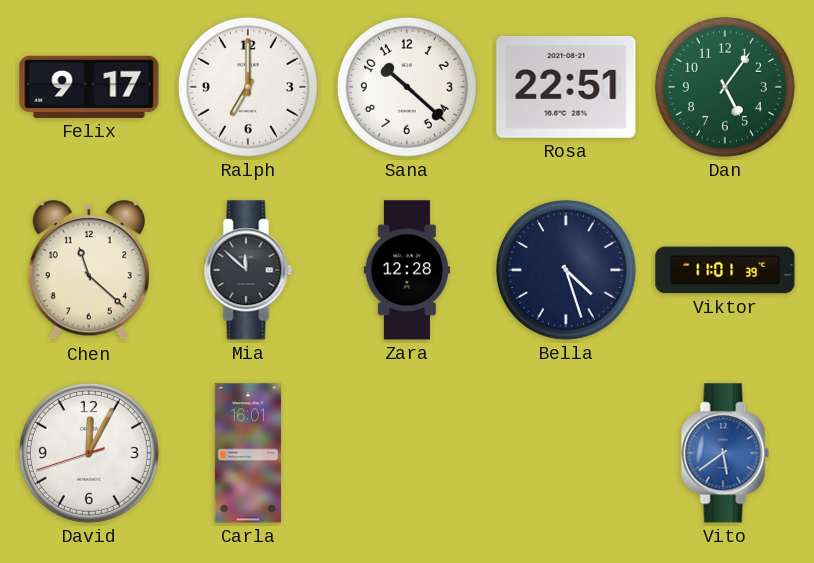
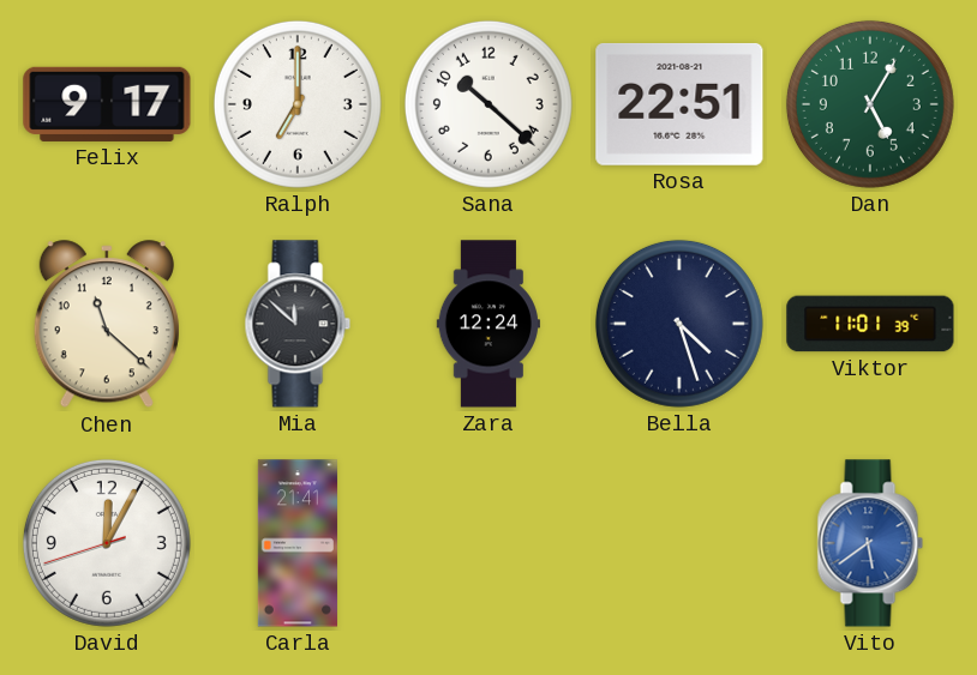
Dan: 5:06 -> 5:05
Zara: 12:28 -> 12:24
Carla: 16:01 -> 21:41
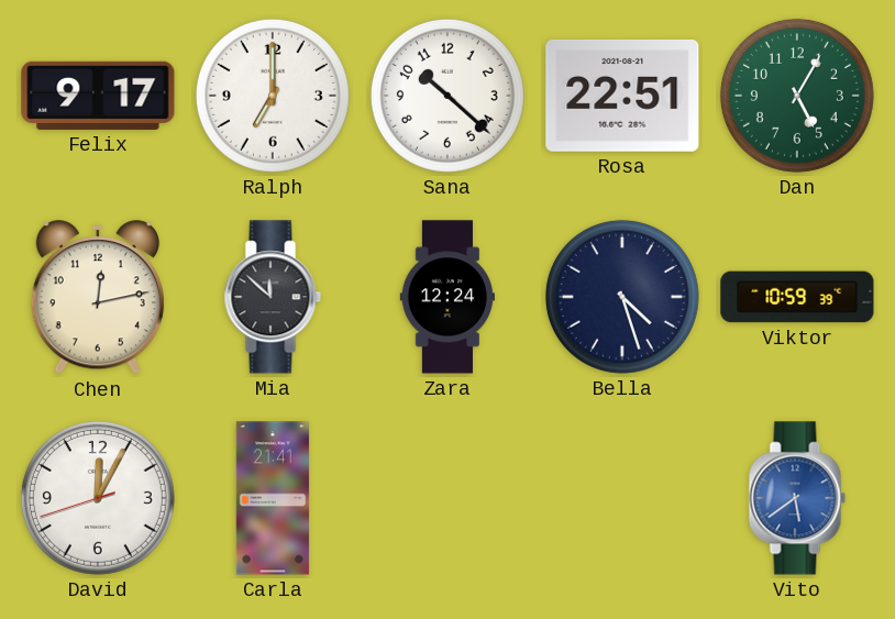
Chen: 11:22 -> 12:13
Viktor: 11:01 -> 10:59
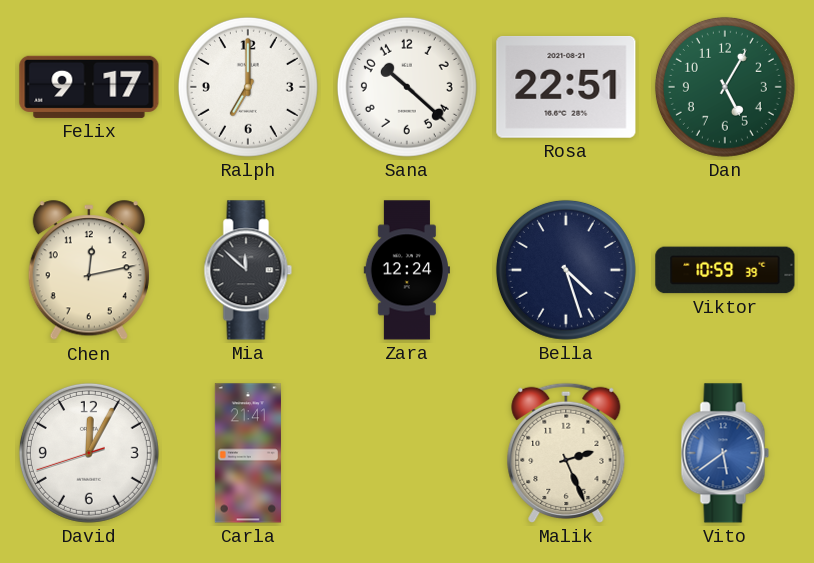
Malik: none -> 2:26
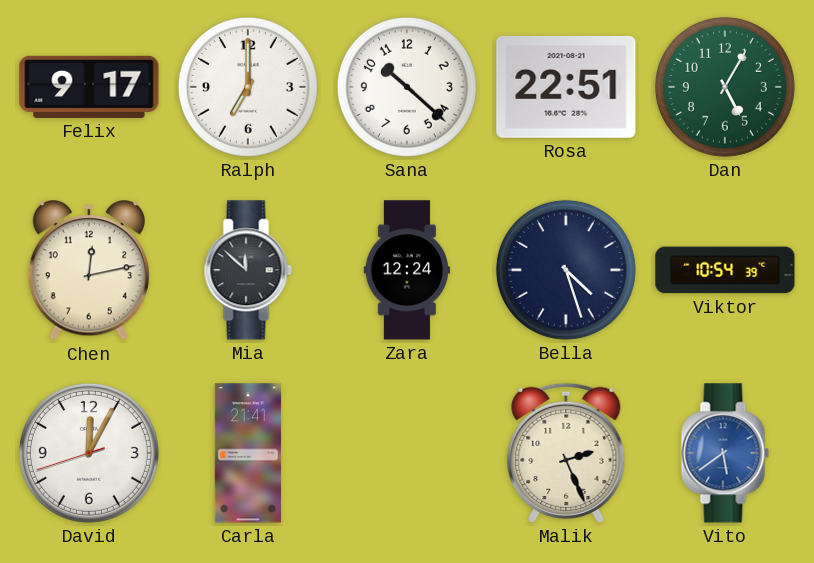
Viktor: 10:59 -> 10:54
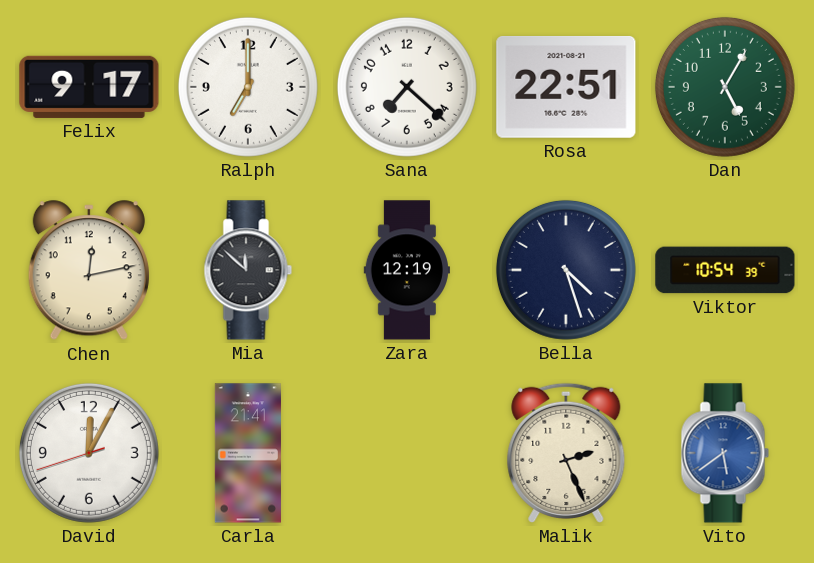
Sana: 10:22 -> 7:22
Zara: 12:24 -> 12:19
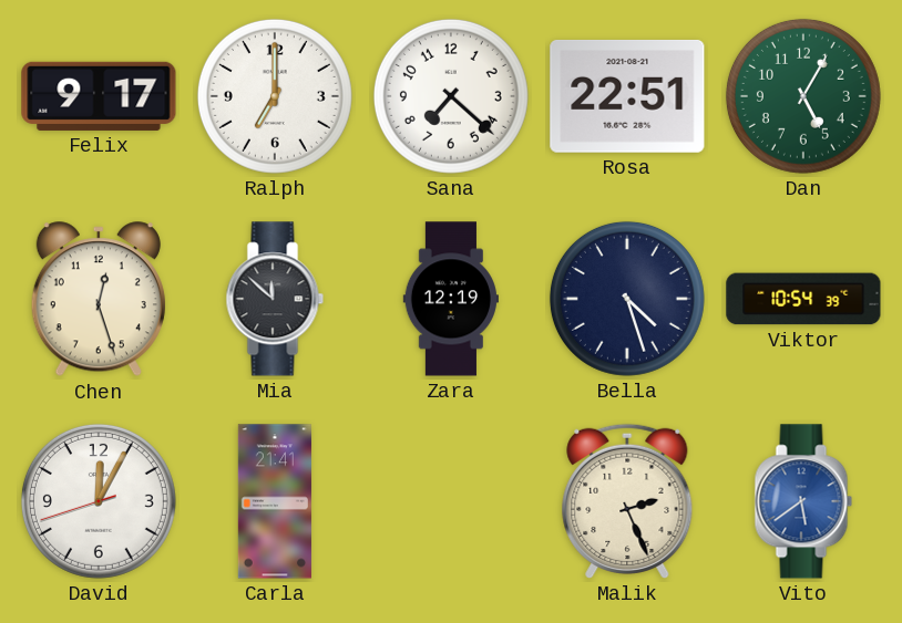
Chen: 12:13 -> 12:27
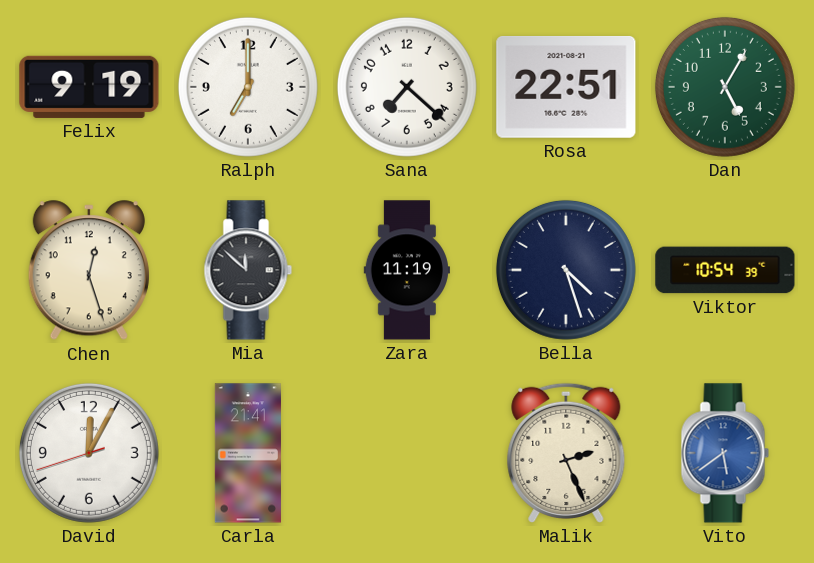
Felix: 9:17 -> 9:19
Zara: 12:19 -> 11:19
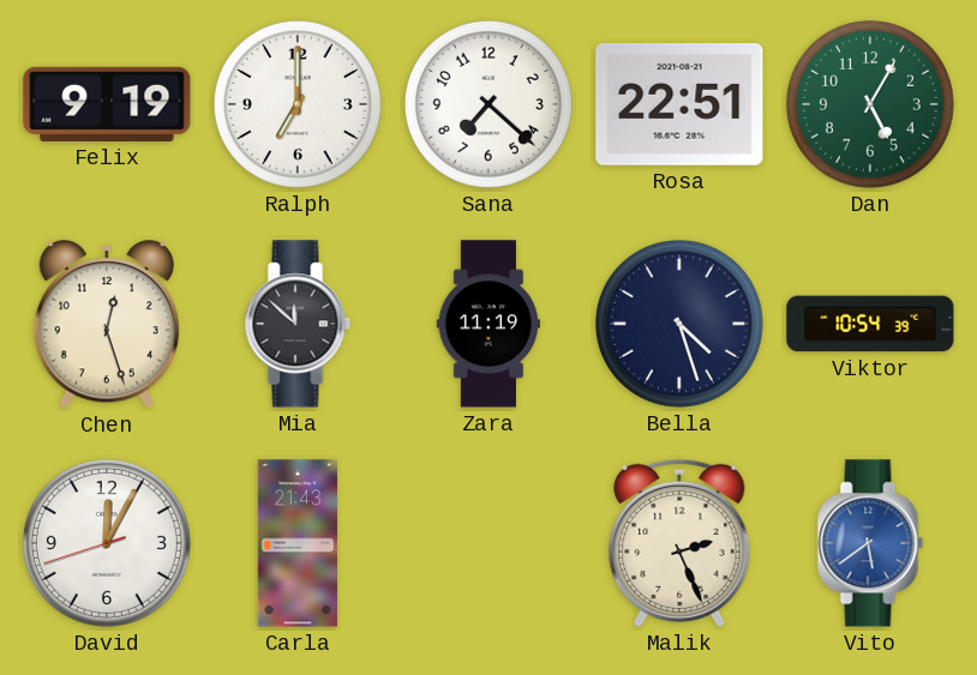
Carla: 21:41 -> 21:43
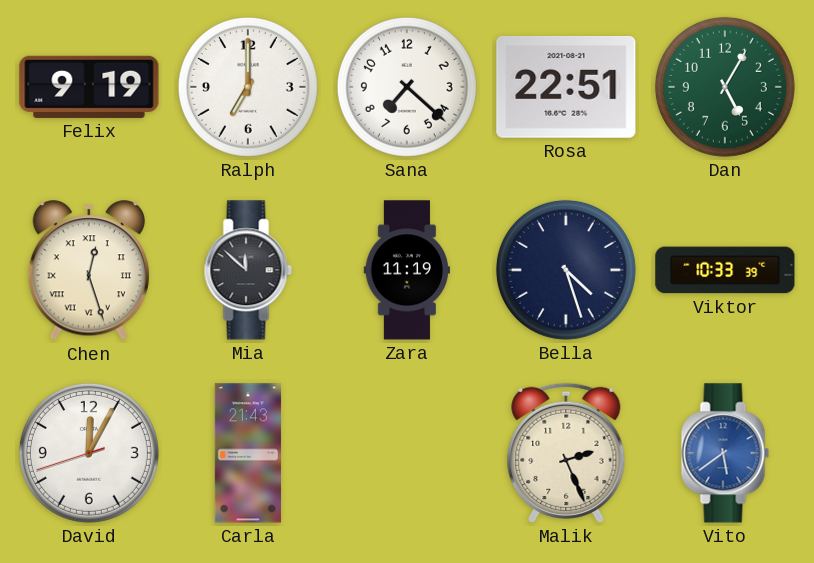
Chen numerals: Arabic -> Roman
Viktor: 10:54 -> 10:33
